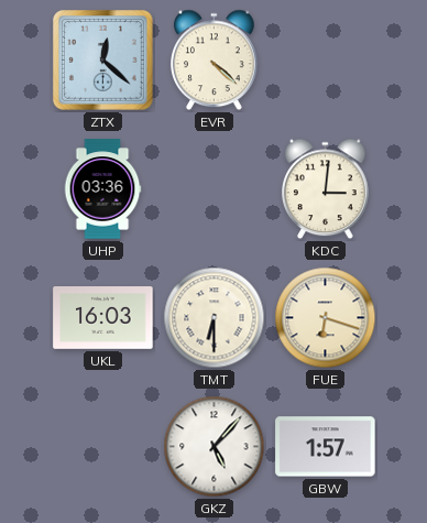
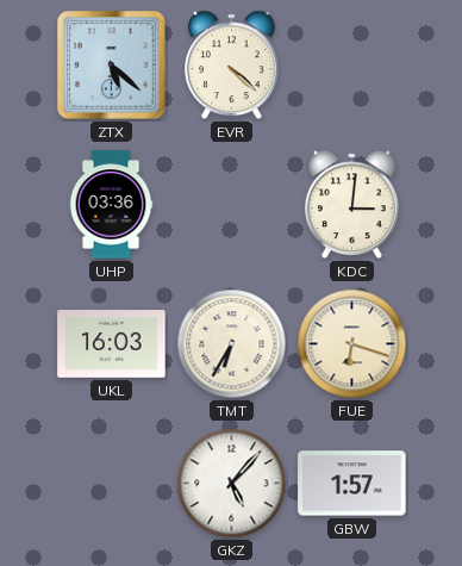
ZTX: 12:22 -> 5:22
TMT: 6:30 -> 6:35
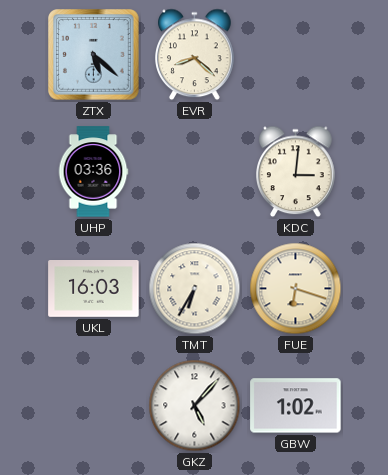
EVR: 4:22 -> 8:22
GBW: 1:57 -> 1:02
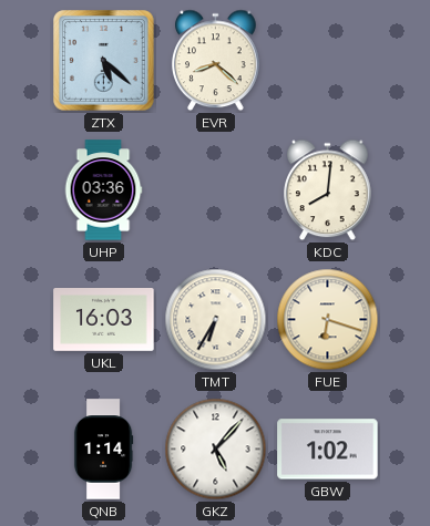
KDC: 3:01 -> 8:01
QNB: none -> 1:14
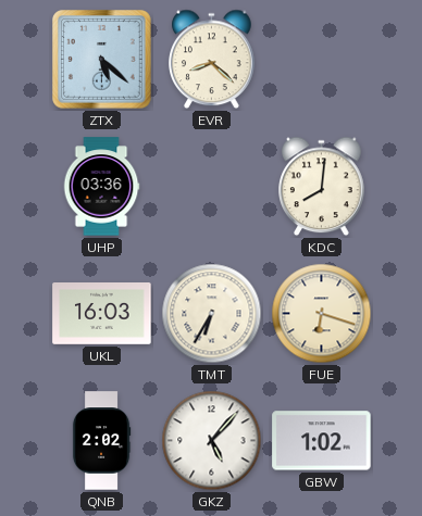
QNB: 1:14 -> 2:02
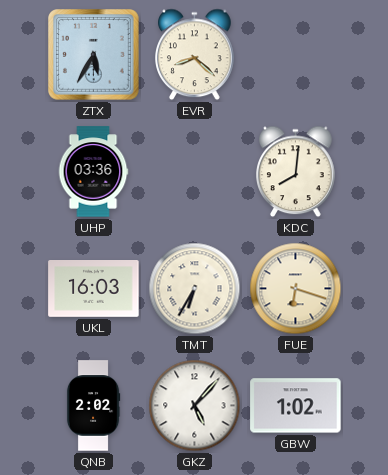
ZTX: 5:22 -> 5:35
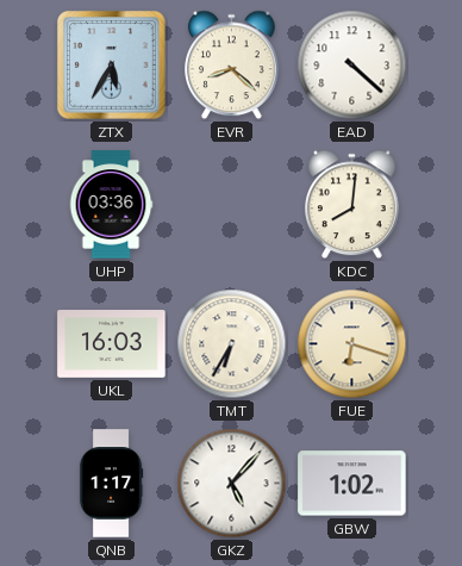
EAD: none -> 4:22
QNB: 2:02 -> 1:17
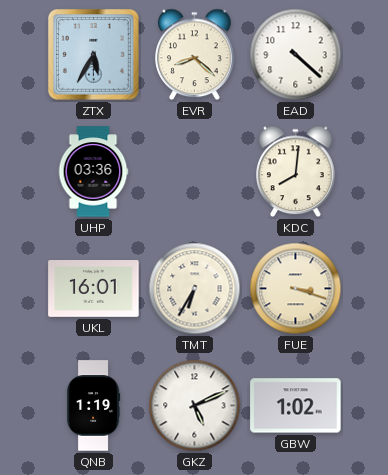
UKL: 16:03 -> 16:01
FUE: 6:18 -> 3:18
QNB: 1:17 -> 1:19
GKZ: 5:07 -> 5:11
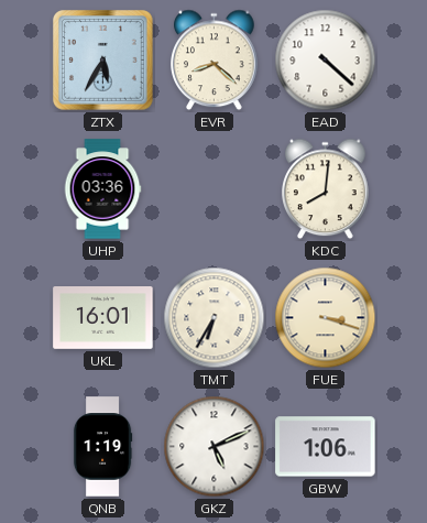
GBW: 1:02 -> 1:06
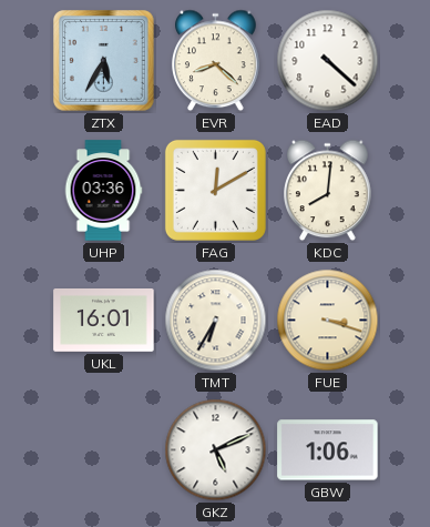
FAG: none -> 12:10
QNB: 1:19 -> none
